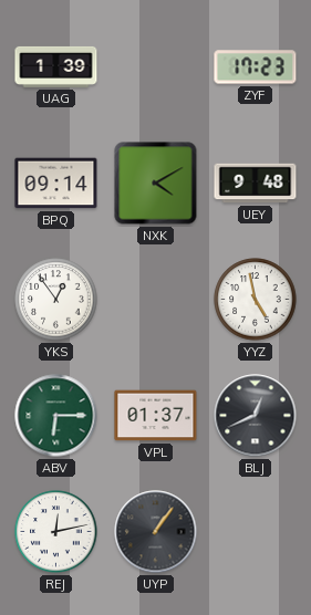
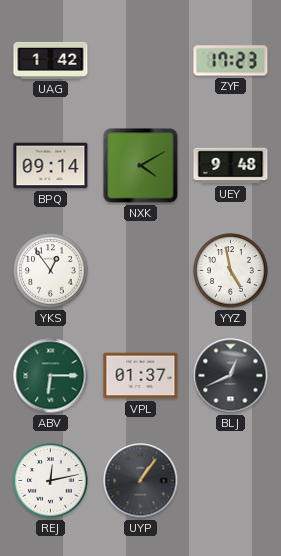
UAG: 1:39 -> 1:42
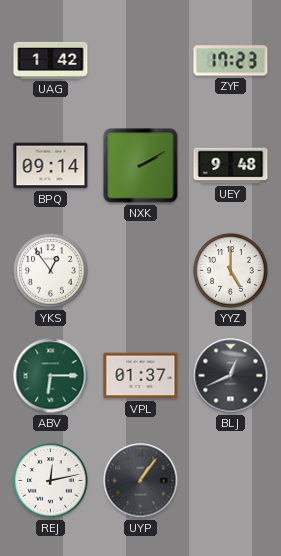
NXK: 4:10 -> 2:10
YYZ: 4:58 -> 5:00
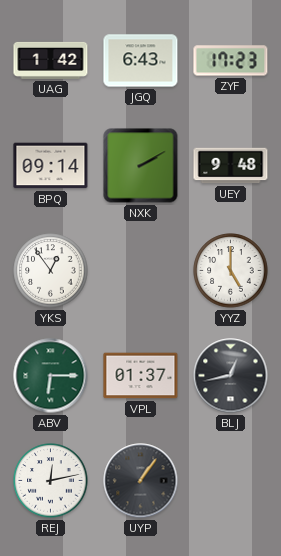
JGQ: none -> 6:43
BLJ: 12:41 -> 12:43
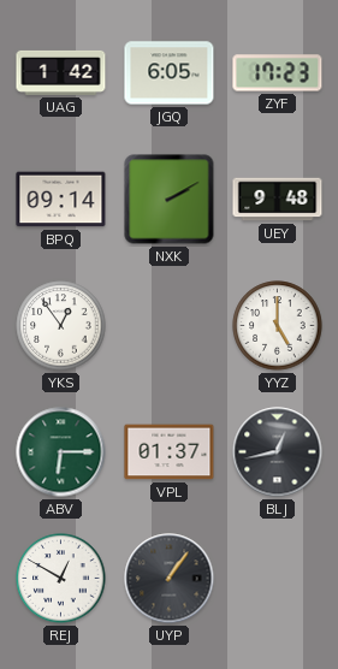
JGQ: 6:43 -> 6:05
REJ: 12:13 -> 12:50
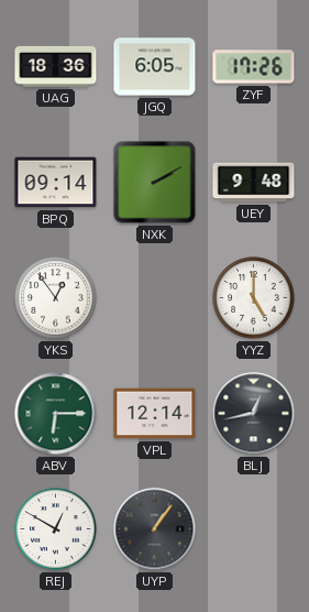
UAG: 1:42 -> 18:36
ZYF: 17:23 -> 17:26
VPL: 01:37 -> 12:14
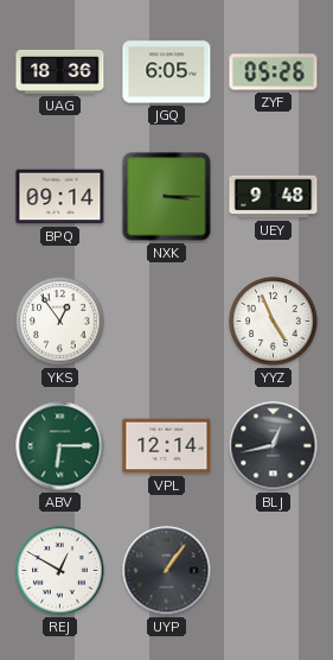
ZYF: 17:26 -> 05:26
NXK: 2:10 -> 3:15
YYZ: 5:00 -> 4:56
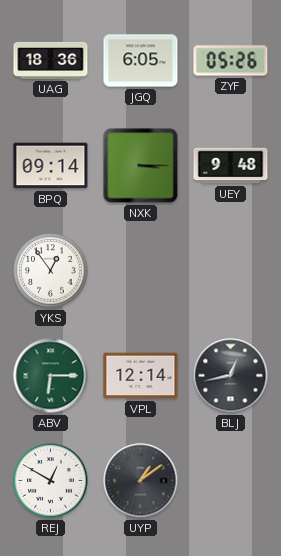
YYZ: 4:56 -> none
UYP: 1:06 -> 1:09
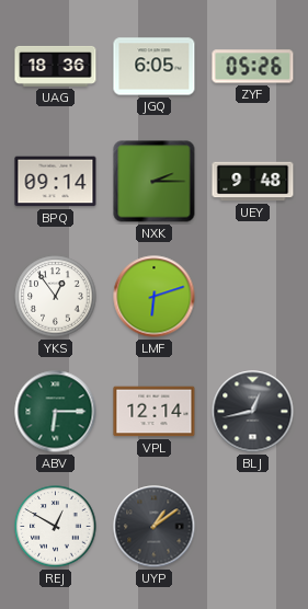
NXK: 3:15 -> 2:15
LMF: none -> 6:12
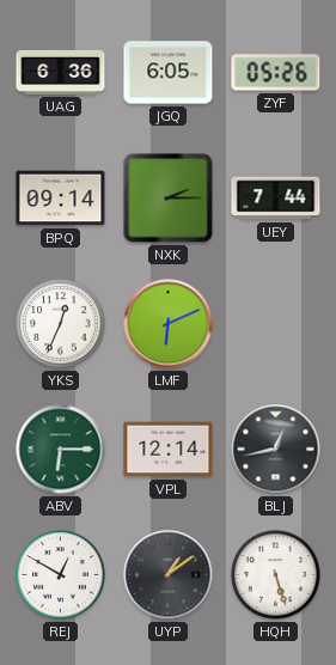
UAG: 18:36 -> 6:36
UEY: 9:48 -> 7:44
YKS: 12:54 -> 12:34
LMF: 6:12 -> 6:11
HQH: none -> 5:27
